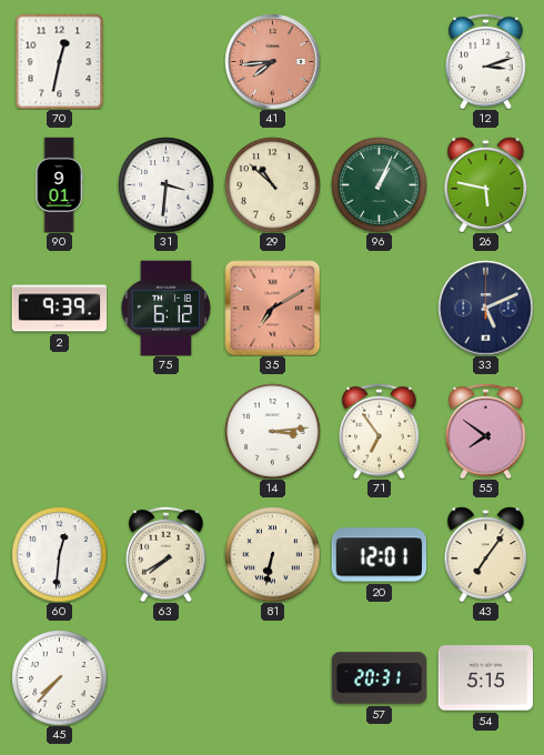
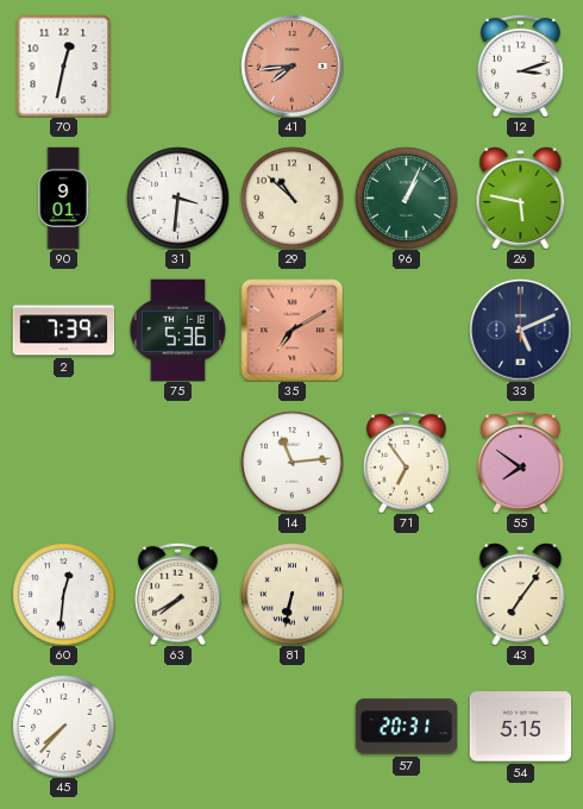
2: 9:39 -> 7:39
75: 6:12 -> 5:36
14: 3:14 -> 11:14
20: 12:01 -> none
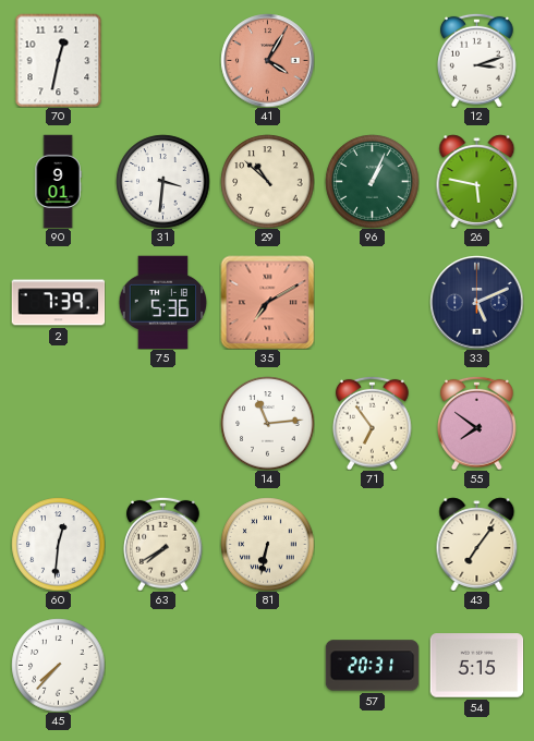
41: 7:44 -> 4:05
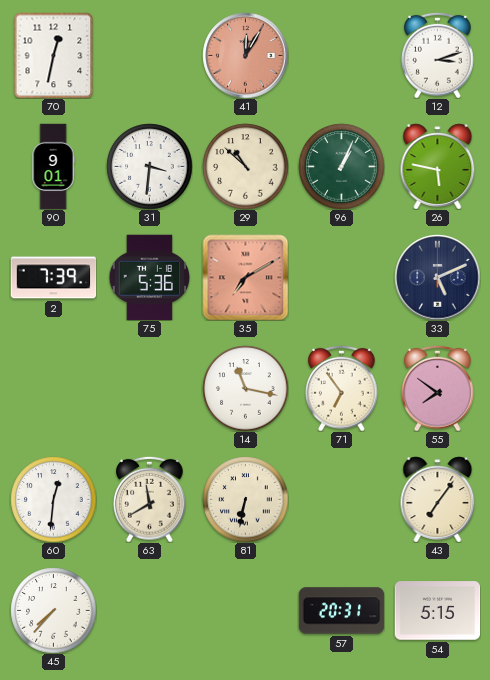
41: 4:05 -> 12:05
14: 11:14 -> 11:17
63: 7:40 -> 11:40
